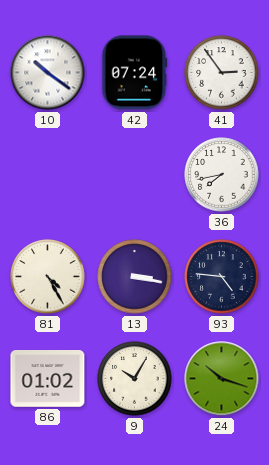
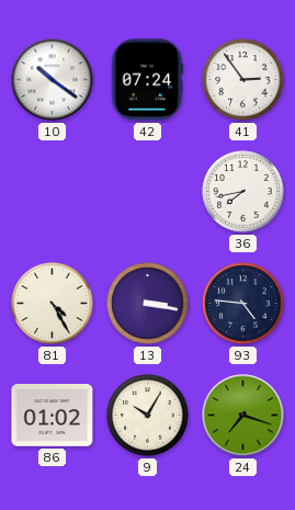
24: 10:18 -> 7:18
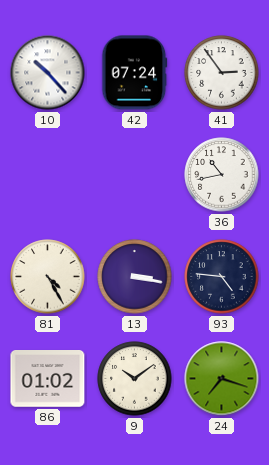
10: 10:21 -> 10:23
36: 7:43 -> 10:43
9: 10:05 -> 10:09
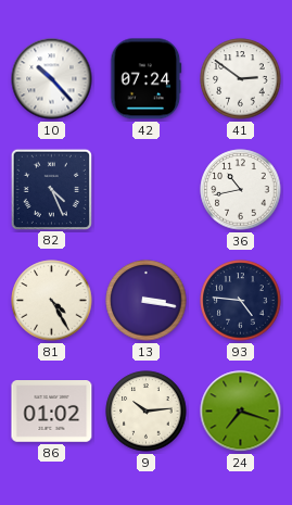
41: 2:54 -> 2:51
82: none -> 4:26
9: 10:09 -> 10:14
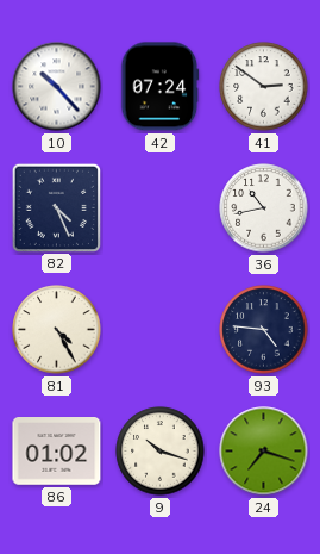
13: 3:17 -> none
9: 10:14 -> 10:18
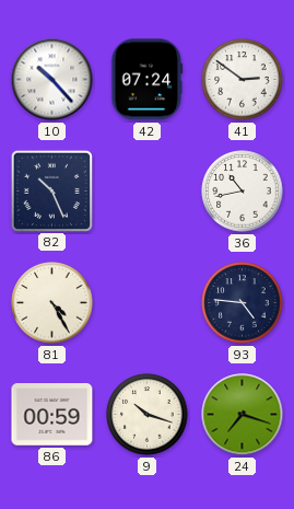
82: 4:26 -> 10:26
86: 01:02 -> 00:59
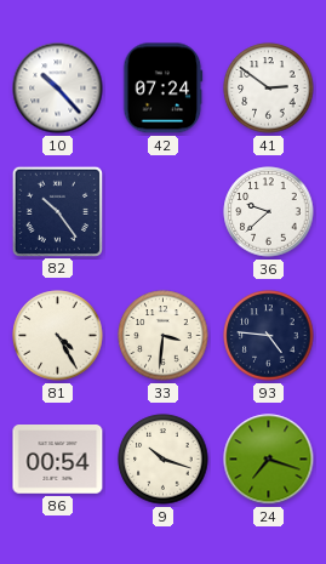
82: 10:26 -> 10:24
36: 10:43 -> 9:38
33: none -> 3:31
86: 00:59 -> 00:54
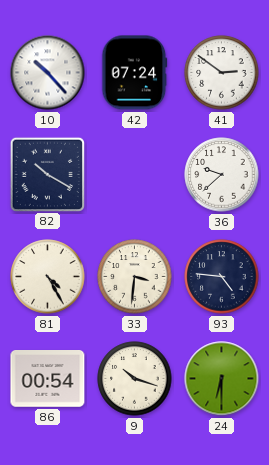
82: 10:24 -> 10:20
24: 7:18 -> 6:30
